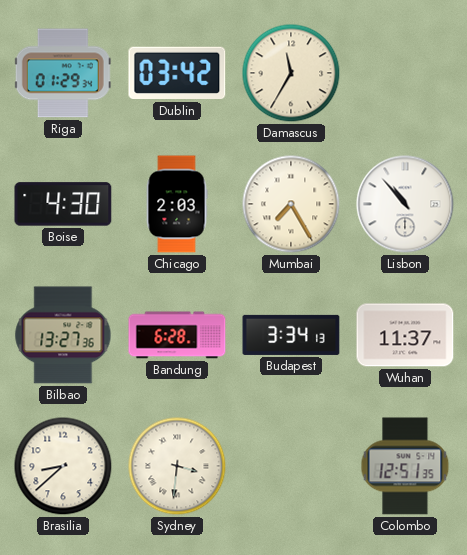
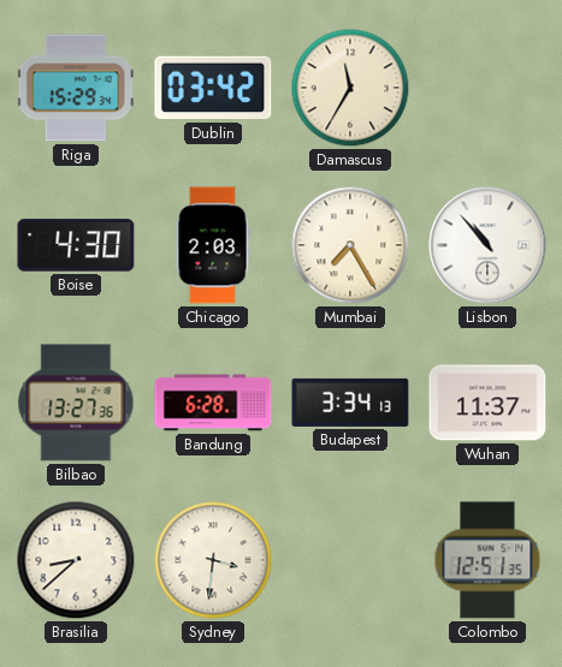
Riga: 01:29 -> 15:29
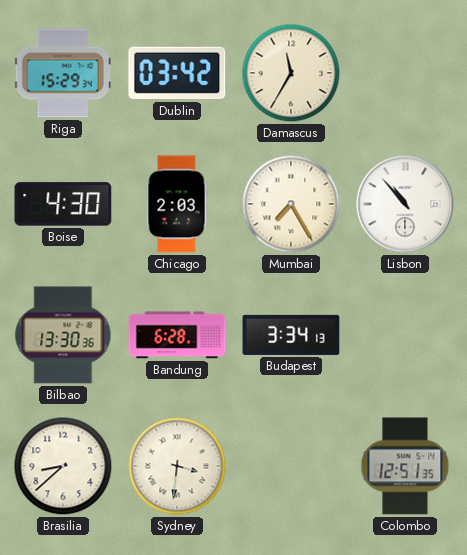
Bilbao: 13:27 -> 13:30
Wuhan: 11:37 -> none
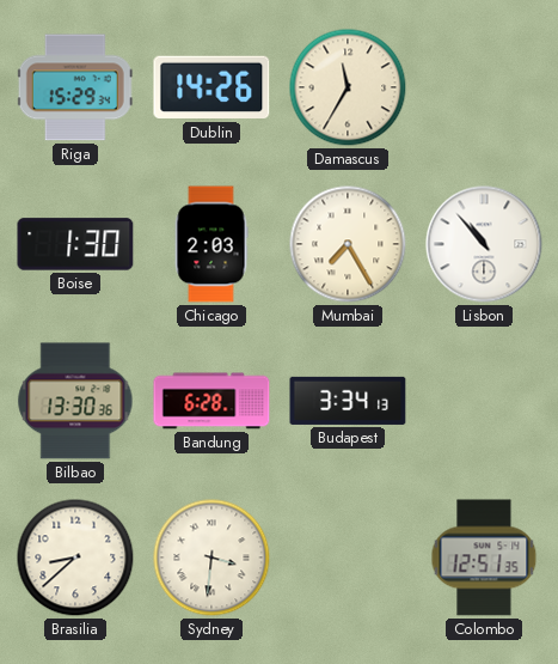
Dublin: 03:42 -> 14:26
Boise: 4:30 -> 1:30
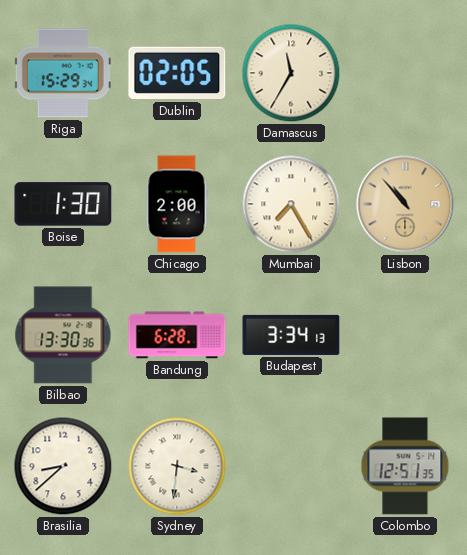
Dublin: 14:26 -> 02:05
Chicago: 2:03 -> 2:00
Lisbon dial: white -> champagne
